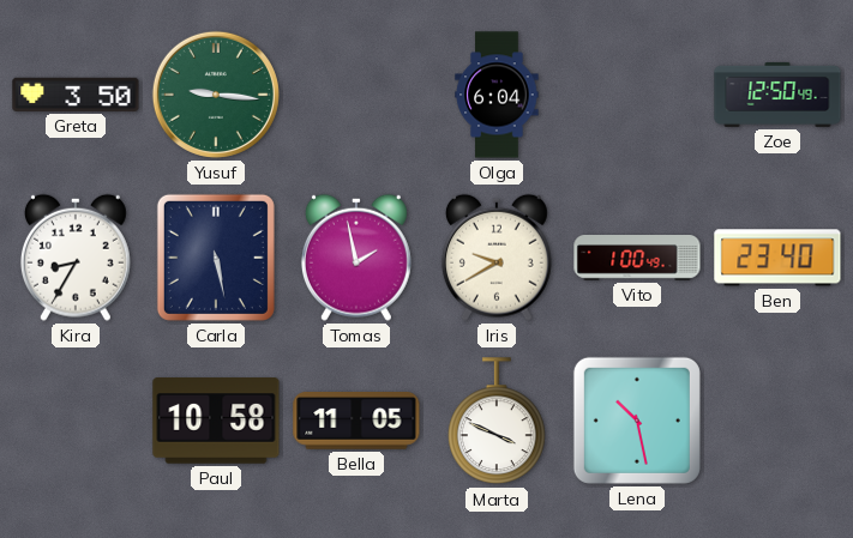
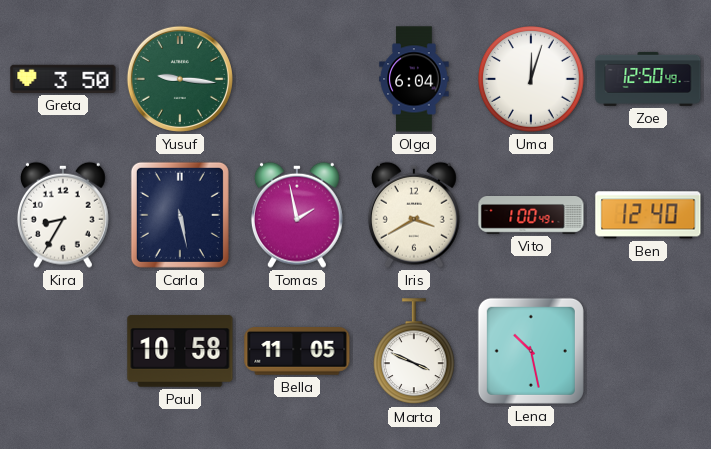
Uma: none -> 12:03
Iris: 9:40 -> 3:40
Ben: 23:40 -> 12:40
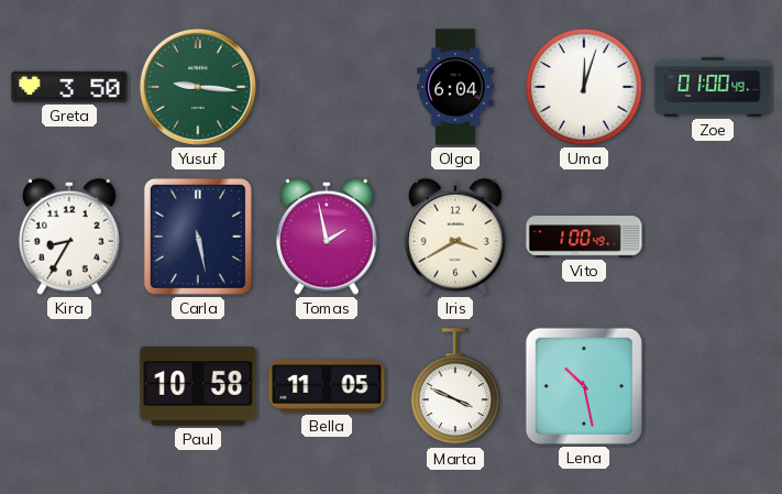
Zoe: 12:50 -> 01:00
Ben: 12:40 -> none
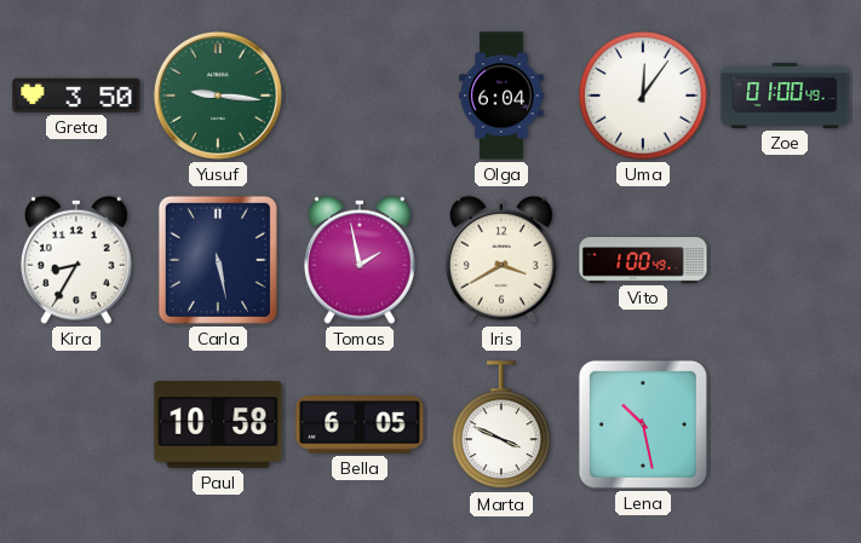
Uma: 12:03 -> 12:06
Bella: 11:05 -> 6:05
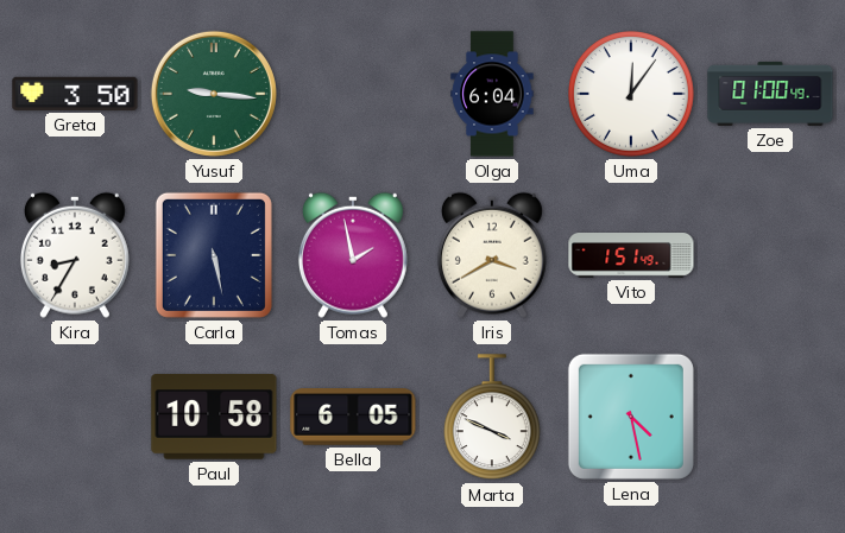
Vito: 1:00 -> 1:51
Lena: 10:28 -> 4:28
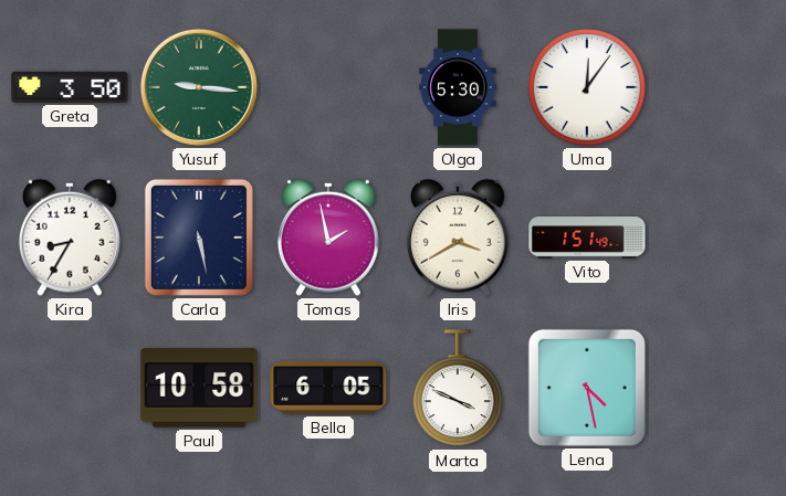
Olga: 6:04 -> 5:30
Zoe: 01:00 -> none
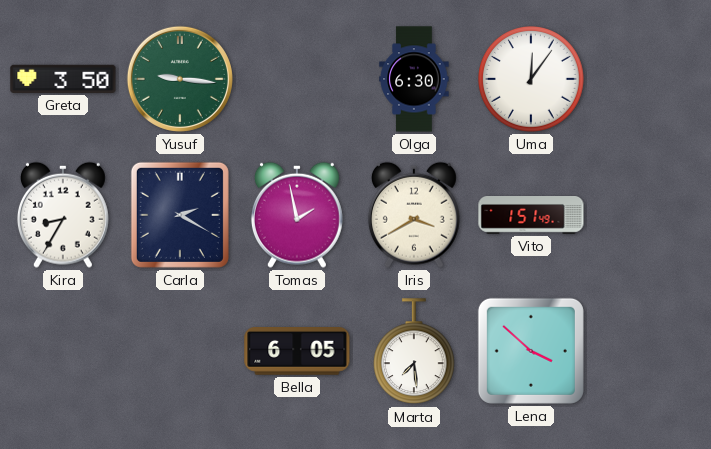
Olga: 5:30 -> 6:30
Carla: 5:28 -> 2:20
Paul: 10:58 -> none
Marta: 3:49 -> 7:29
Lena: 4:28 -> 3:52
